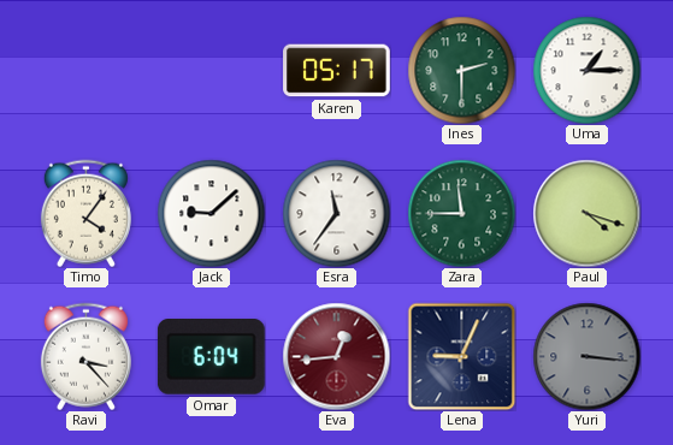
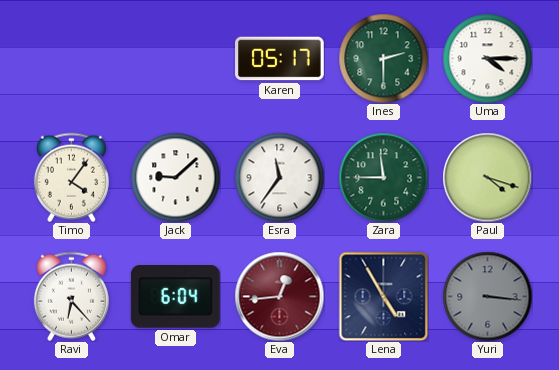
Uma: 1:15 -> 4:15
Ravi: 3:23 -> 6:23
Lena: 9:04 -> 4:55
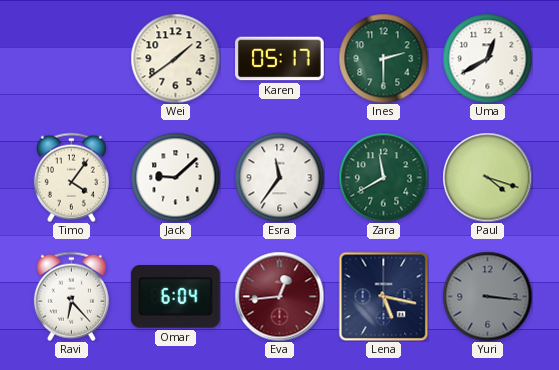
Wei: none -> 1:39
Uma: 4:15 -> 12:40
Zara: 11:45 -> 11:40
Lena: 4:55 -> 5:17
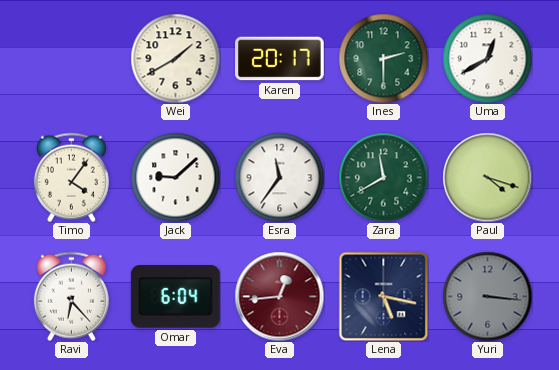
Wei: 1:39 -> 1:40
Karen: 05:17 -> 20:17
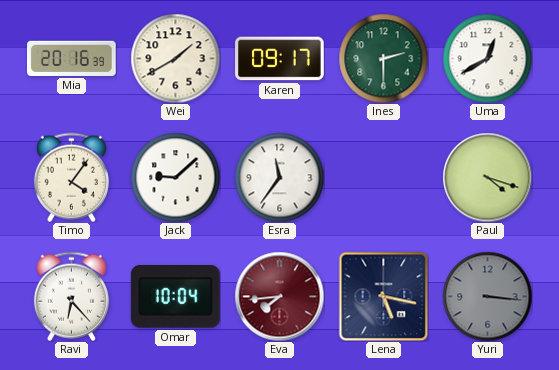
Mia: none -> 20:16
Karen: 20:17 -> 09:17
Zara: 11:40 -> none
Omar: 6:04 -> 10:04
Eva: 12:44 -> 7:44
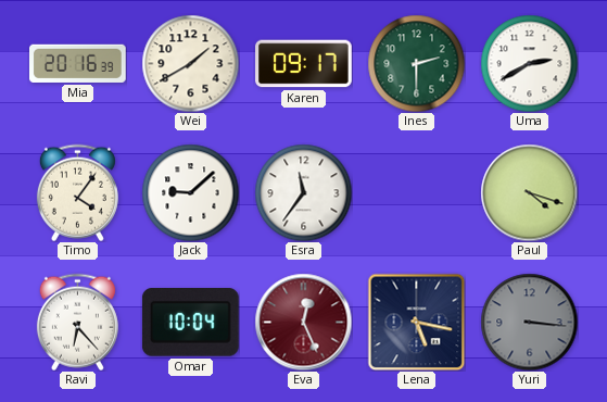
Uma: 12:40 -> 2:40
Eva: 7:44 -> 12:26
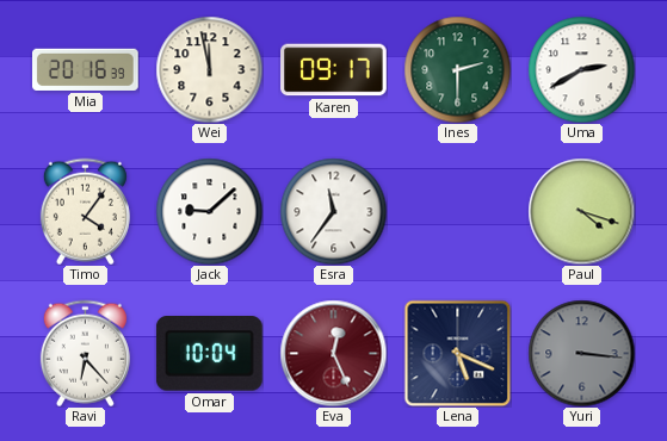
Wei: 1:40 -> 11:58
Lena: 5:17 -> 5:19
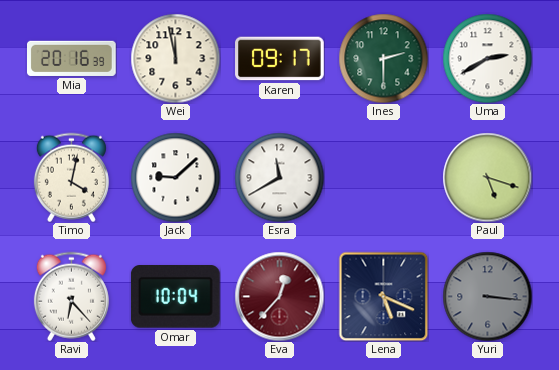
Timo: 4:06 -> 4:02
Esra: 11:36 -> 11:40
Paul: 4:18 -> 5:18
Eva: 12:26 -> 12:37
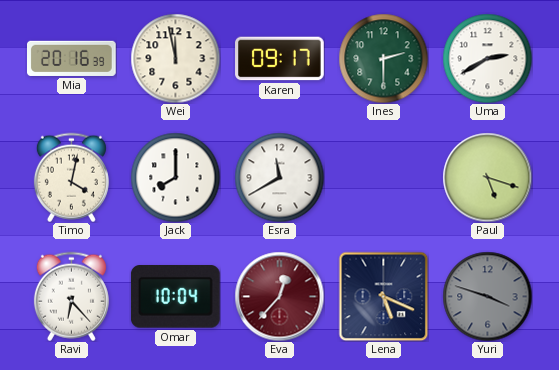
Jack: 9:08 -> 8:00
Yuri: 3:16 -> 3:48
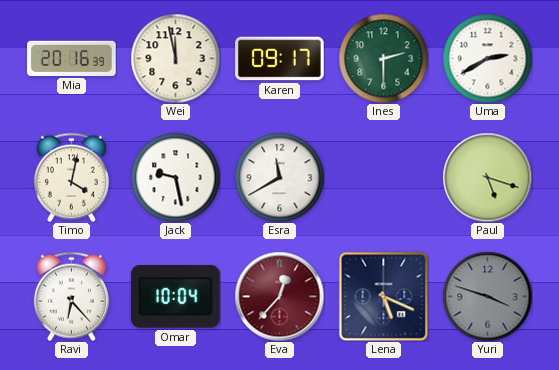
Jack: 8:00 -> 9:28
